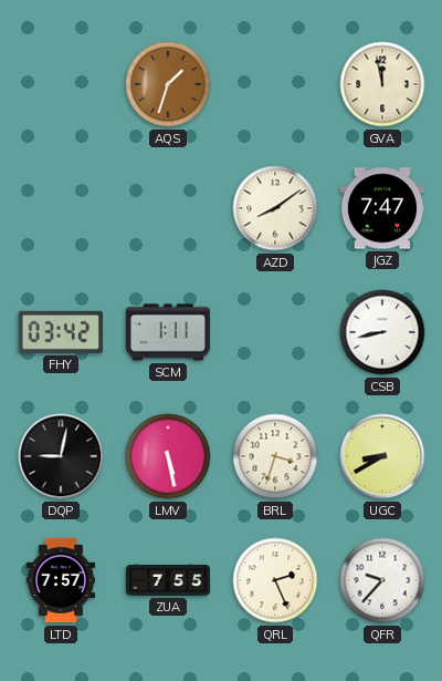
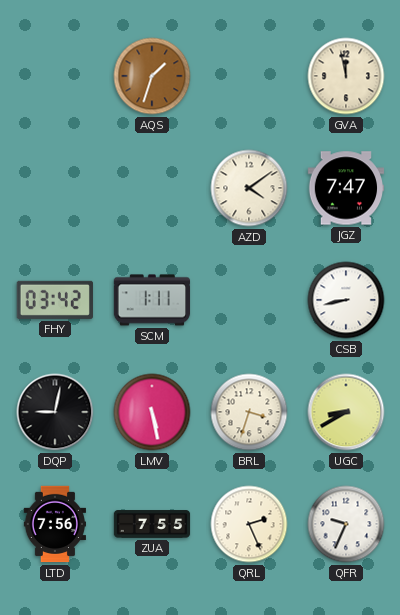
AZD: 8:09 -> 4:09
LTD: 7:57 -> 7:56
QFR: 9:37 -> 9:34
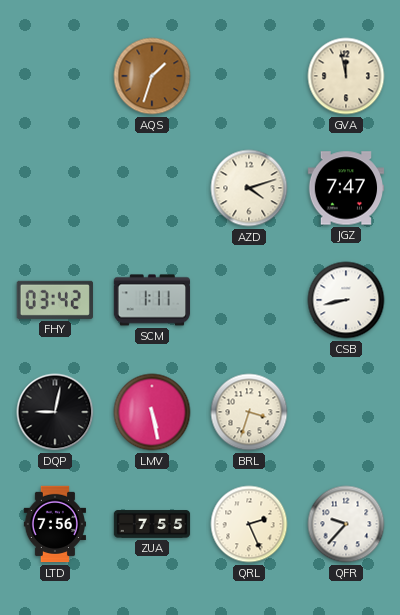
AZD: 4:09 -> 4:12
UGC: 8:40 -> none
QFR: 9:34 -> 9:37
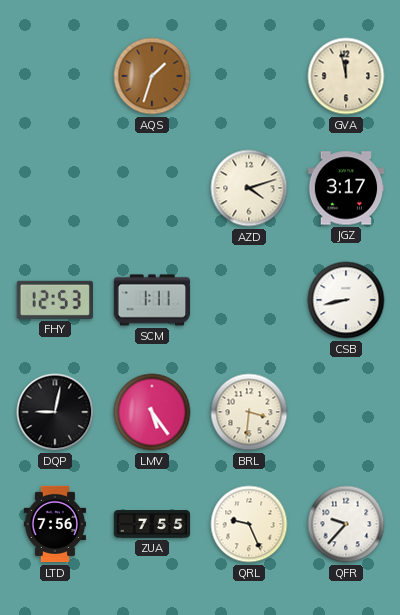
JGZ: 7:47 -> 3:17
FHY: 03:42 -> 12:53
LMV: 5:28 -> 5:24
BRL: 3:33 -> 3:31
QRL: 2:26 -> 9:26
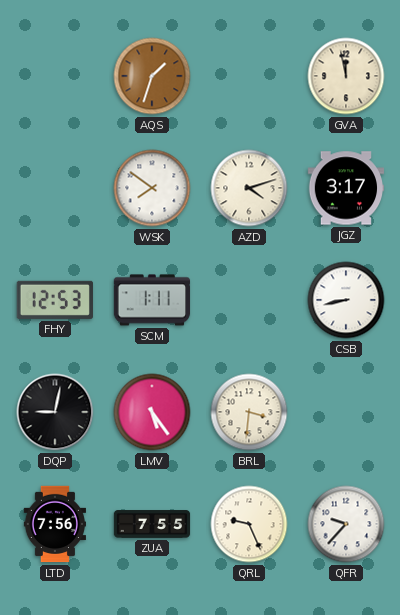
WSK: none -> 7:51
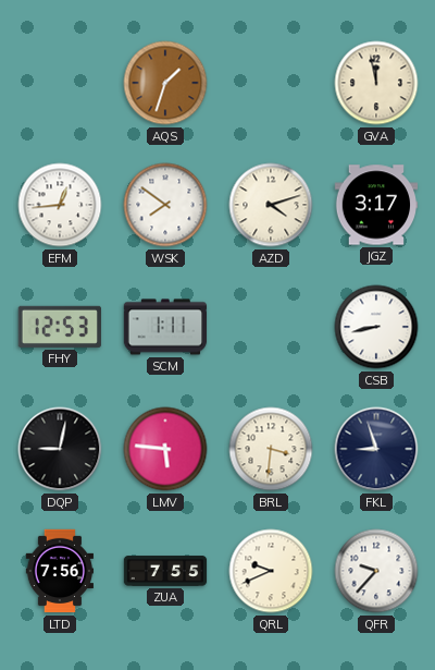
EFM: none -> 12:44
LMV: 5:24 -> 5:46
FKL: none -> 8:57
QRL: 9:26 -> 9:41
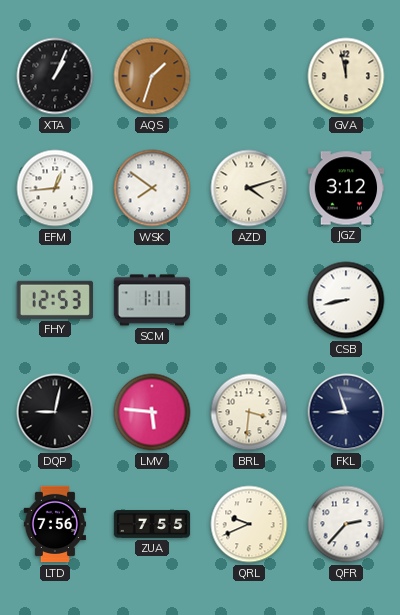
XTA: none -> 1:04
JGZ: 3:17 -> 3:12
QFR: 9:37 -> 2:37
